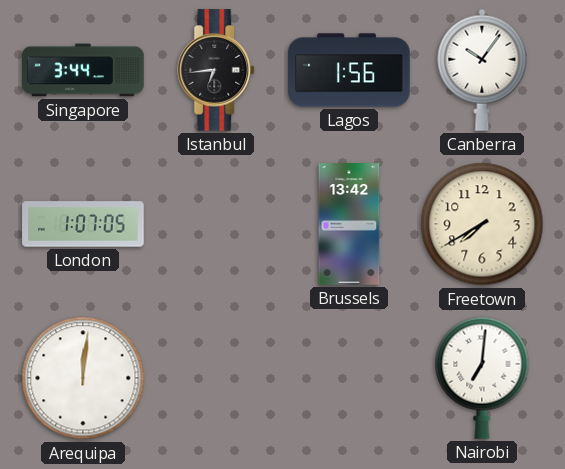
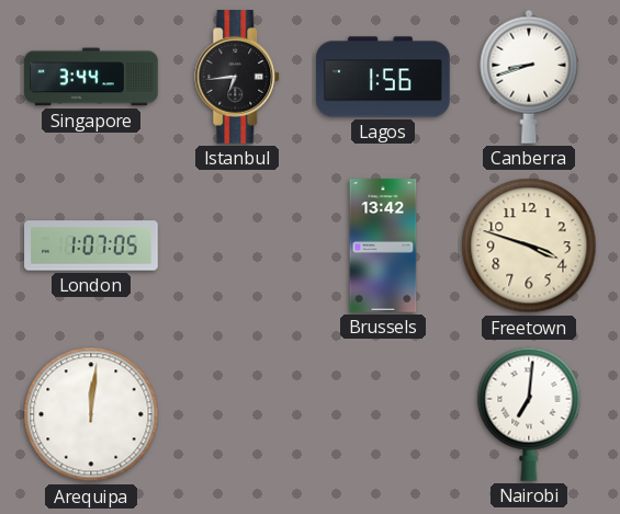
Canberra: 10:06 -> 8:42
Freetown: 7:40 -> 3:48
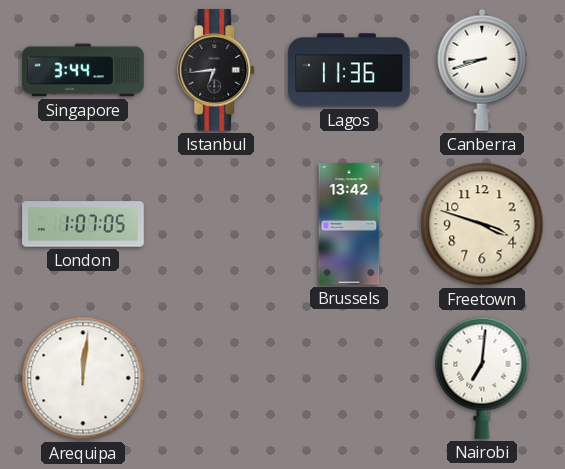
Lagos: 1:56 -> 11:36
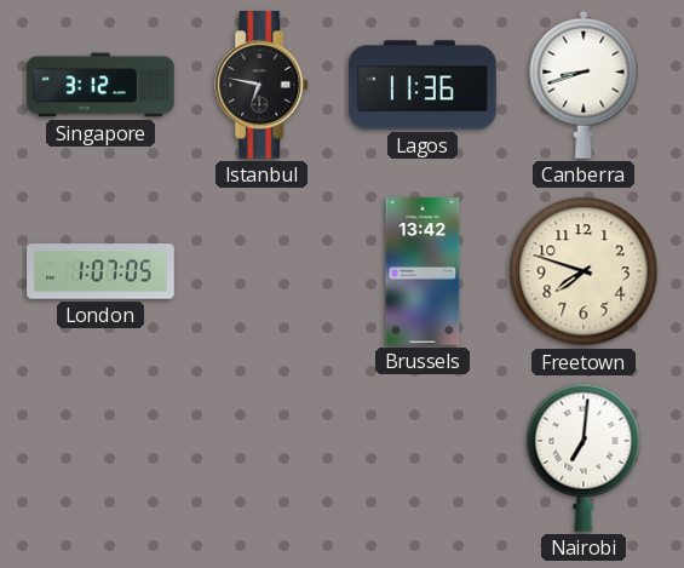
Singapore: 3:44 -> 3:12
Istanbul: 6:44 -> 6:47
Freetown: 3:48 -> 7:48
Arequipa: 12:01 -> none
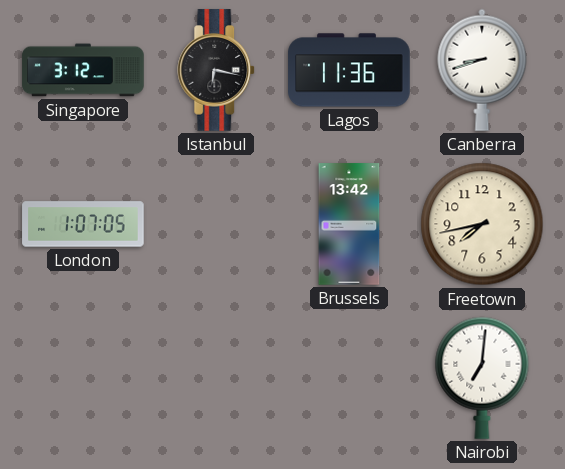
Istanbul: 6:47 -> 6:17
Freetown: 7:48 -> 7:43
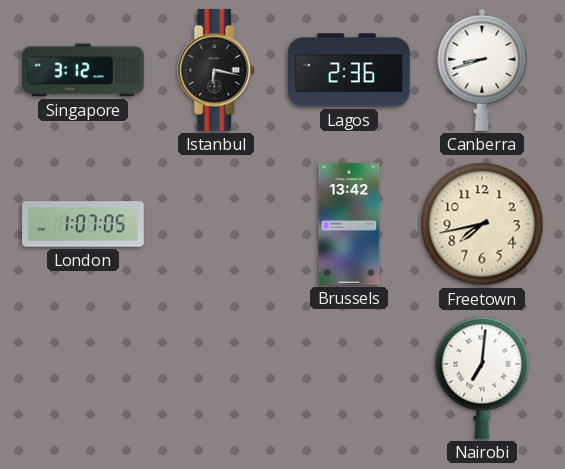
Lagos: 11:36 -> 2:36
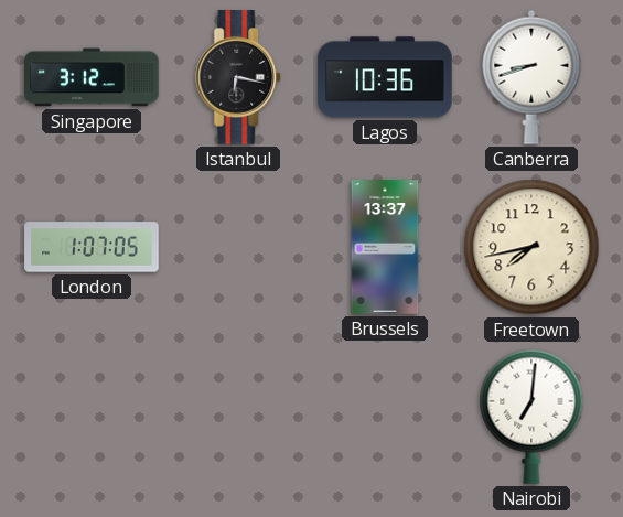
Lagos: 2:36 -> 10:36
Brussels: 13:42 -> 13:37
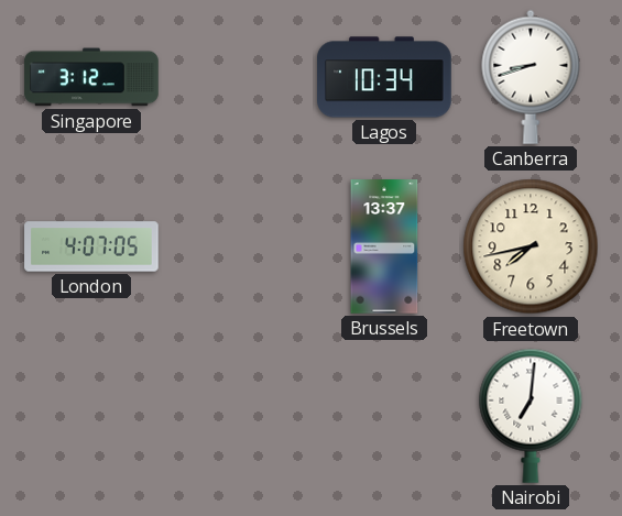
Istanbul: 6:17 -> none
Lagos: 10:36 -> 10:34
London: 1:07 -> 4:07
